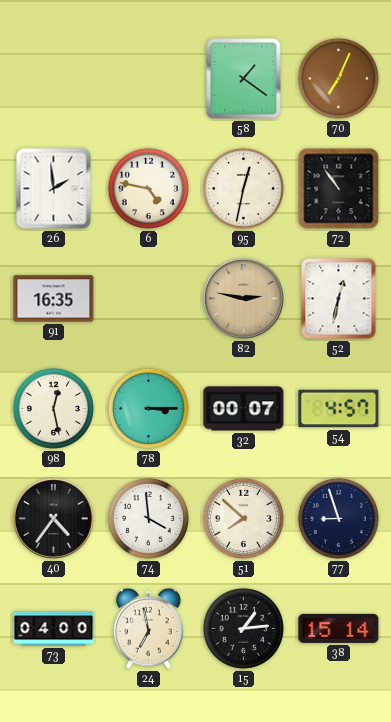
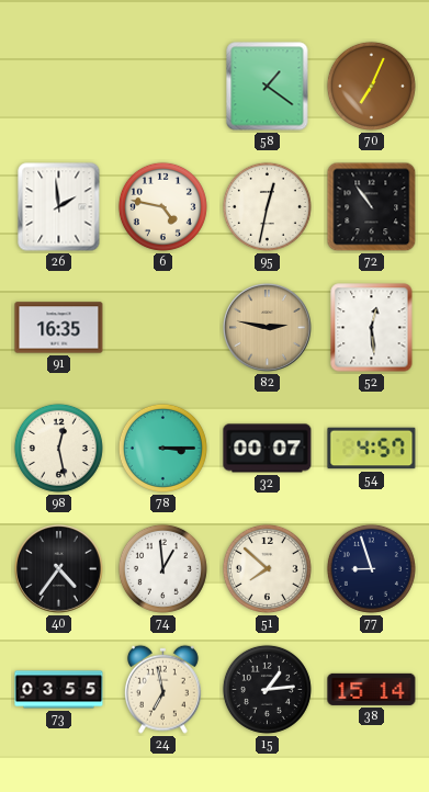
52: 12:32 -> 12:29
74: 3:59 -> 12:59
73: 04:00 -> 03:55
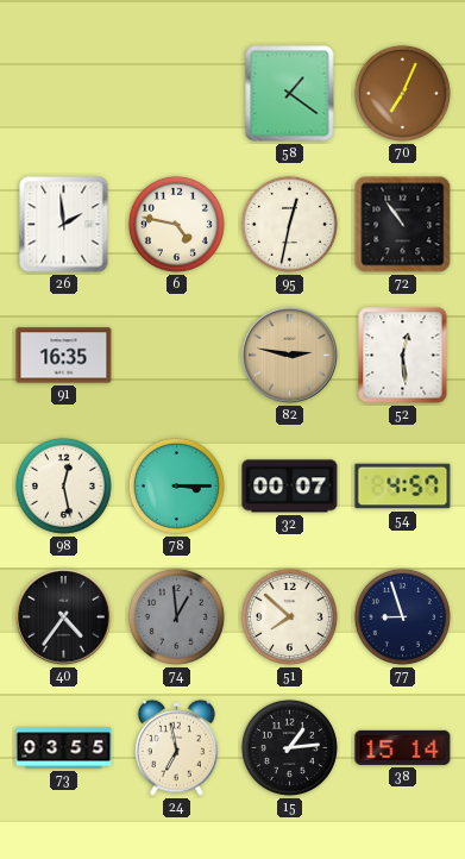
74 dial: white -> grey
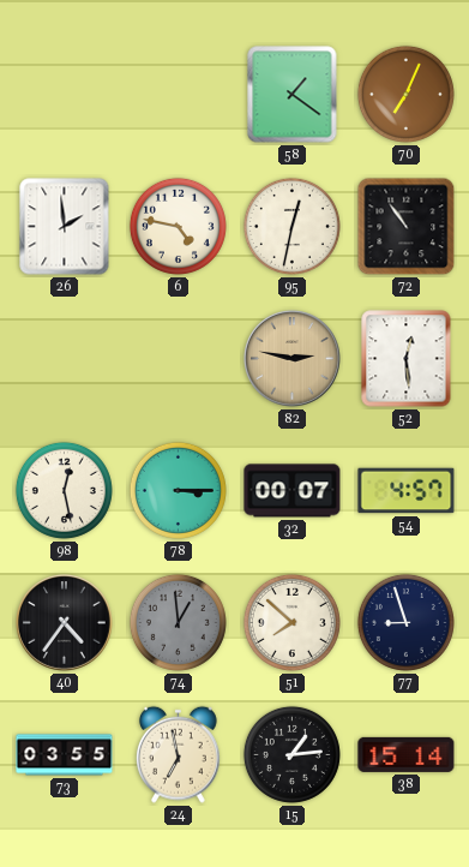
91: 16:35 -> none
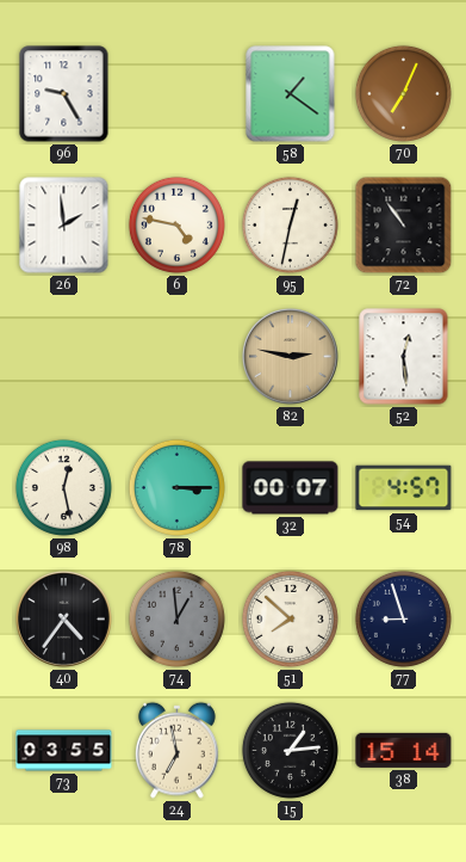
96: none -> 9:25
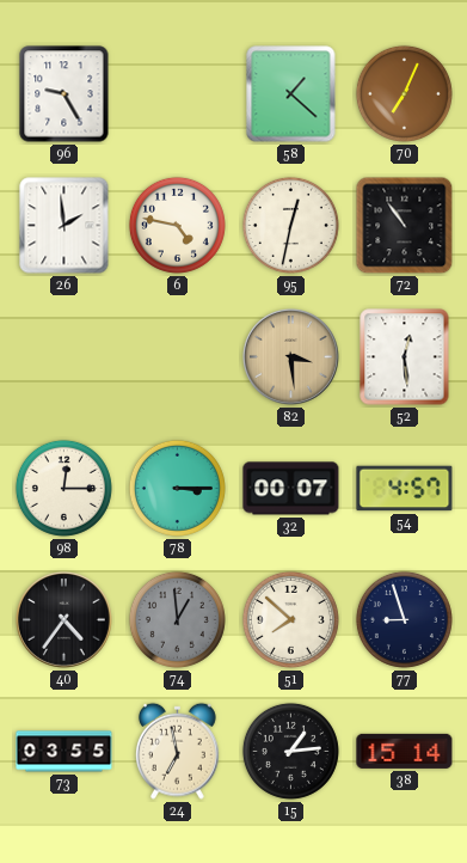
58: 1:21 -> 1:22
82: 2:47 -> 3:29
98: 12:28 -> 12:15
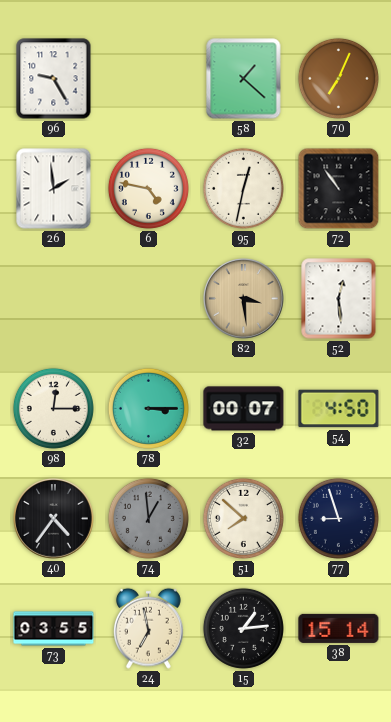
54: 4:57 -> 4:50
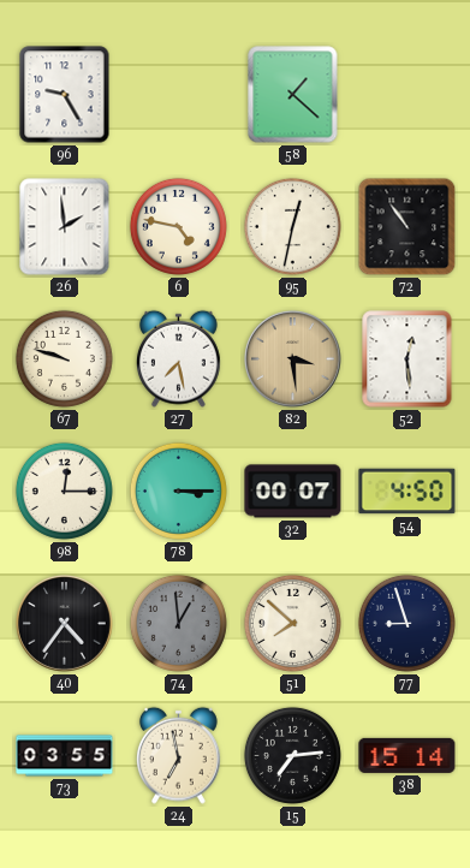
70: 7:04 -> none
67: none -> 9:48
27: none -> 7:28
15: 1:14 -> 7:14
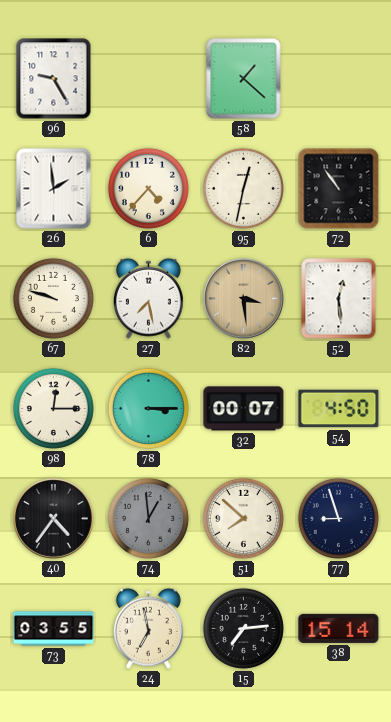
6: 4:47 -> 4:37
